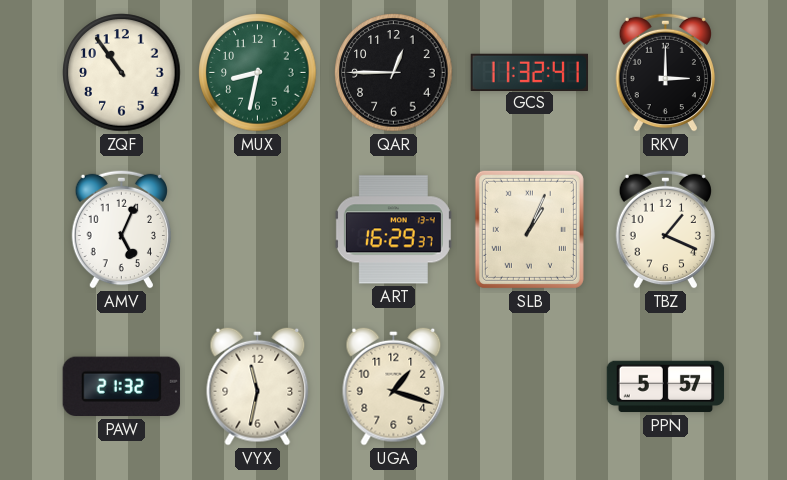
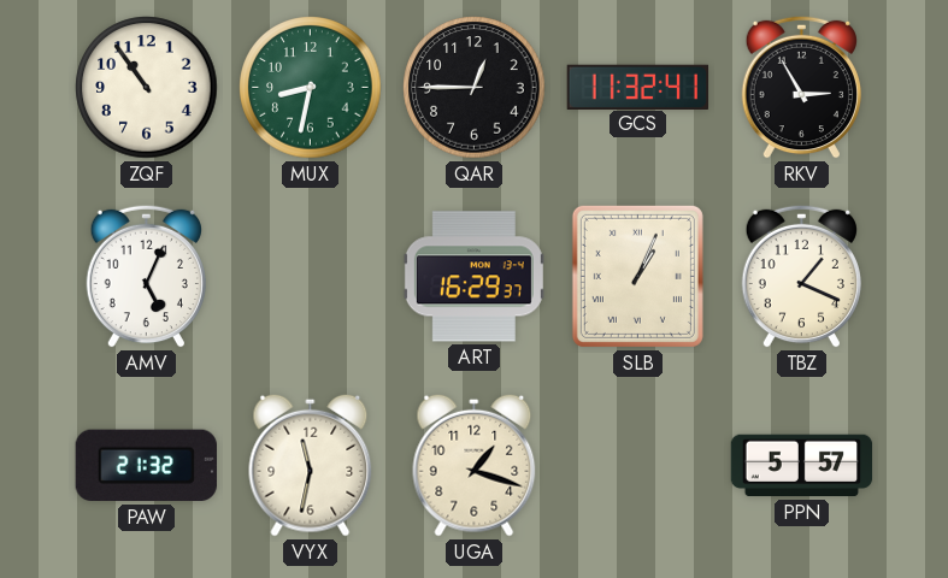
RKV: 3:00 -> 2:55
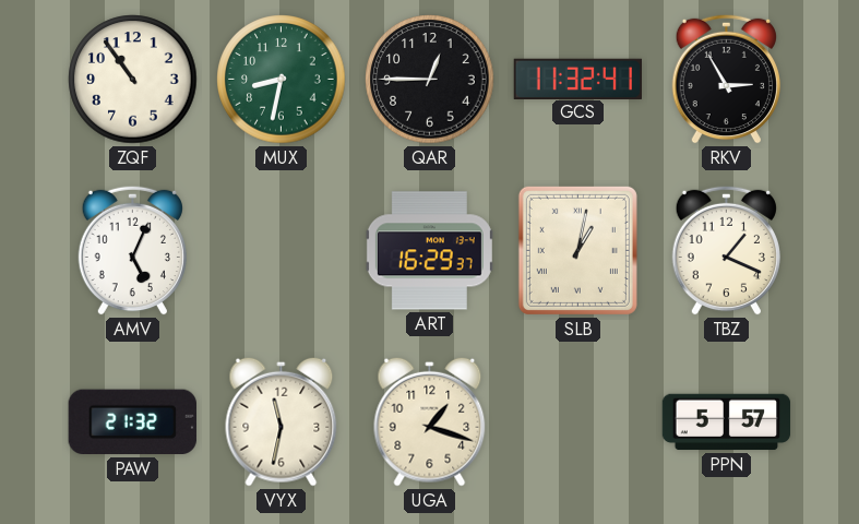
SLB: 1:04 -> 1:02
